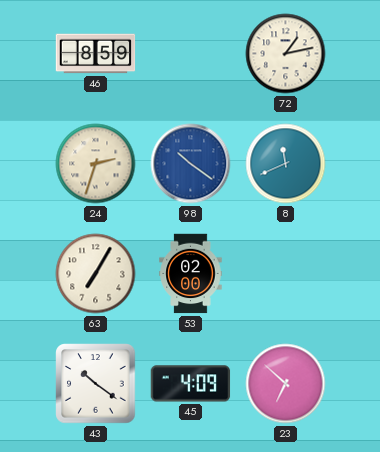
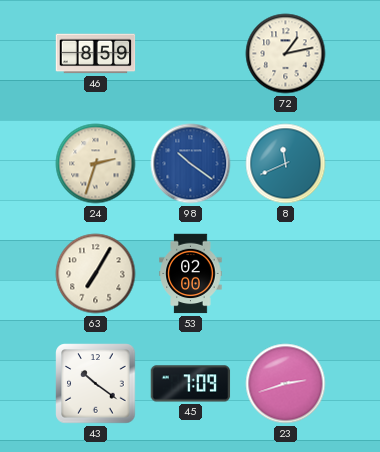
45: 4:09 -> 7:09
23: 6:52 -> 2:42
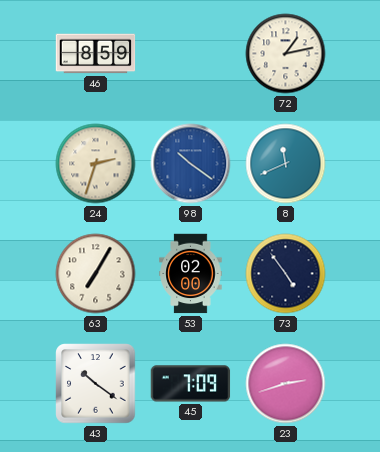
73: none -> 4:54
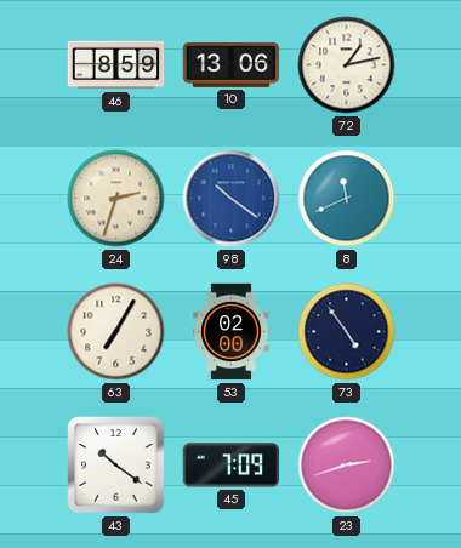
10: none -> 13:06
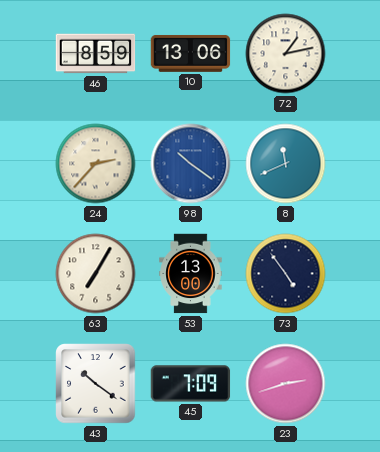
24: 2:33 -> 2:37
53: 02:00 -> 13:00
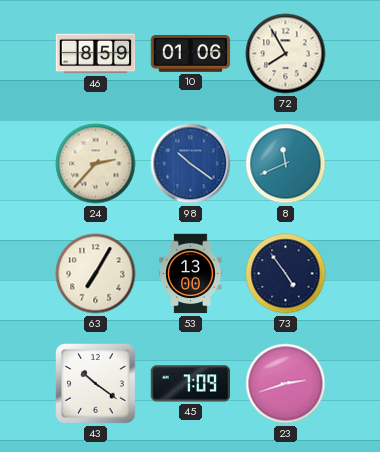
10: 13:06 -> 01:06
72: 1:13 -> 7:55
